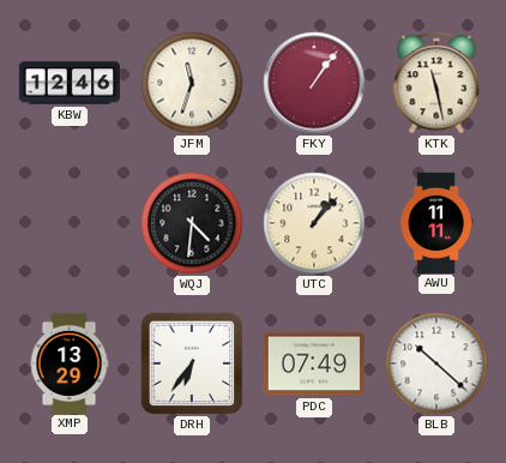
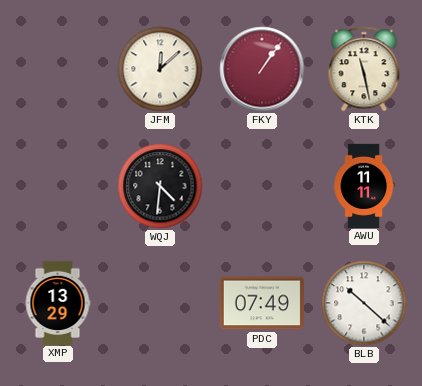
KBW: 12:46 -> none
JFM: 11:33 -> 12:08
UTC: 1:07 -> none
DRH: 6:36 -> none
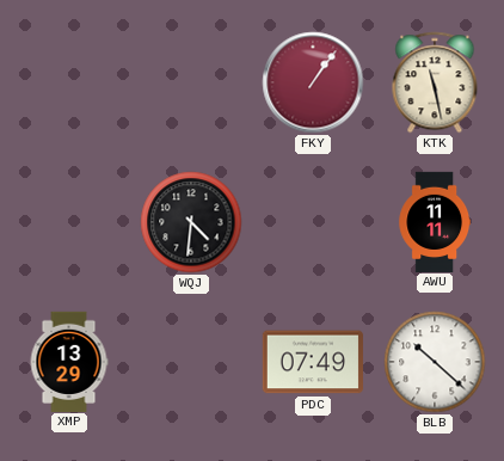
JFM: 12:08 -> none
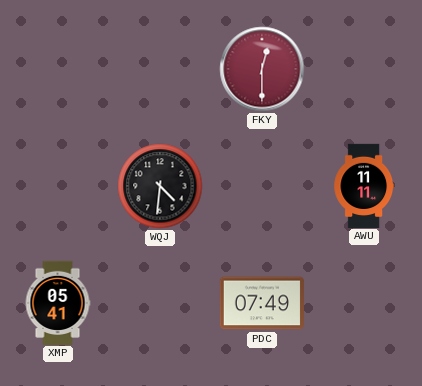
FKY: 1:06 -> 12:30
KTK: 11:28 -> none
XMP: 13:29 -> 05:41
BLB: 10:22 -> none
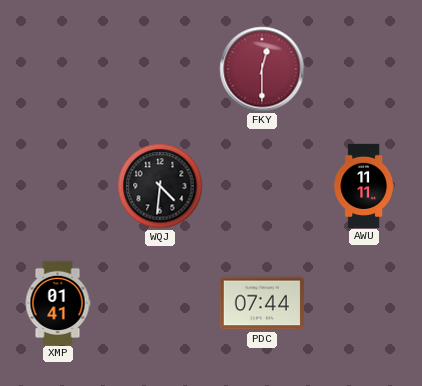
XMP: 05:41 -> 01:41
PDC: 07:49 -> 07:44
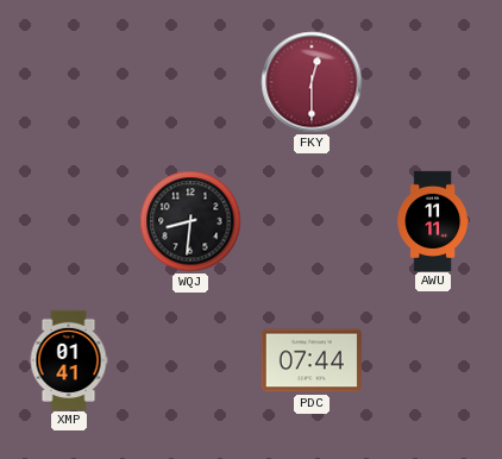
WQJ: 4:31 -> 8:31
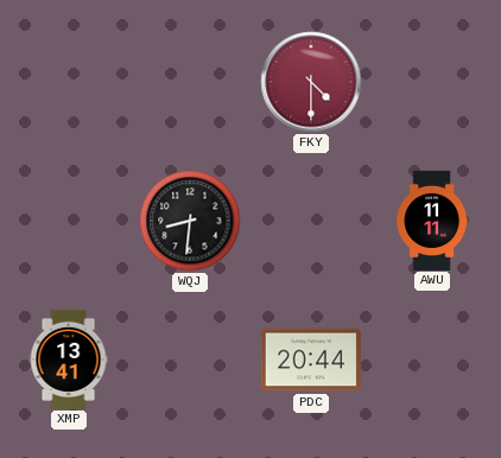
FKY: 12:30 -> 4:30
XMP: 01:41 -> 13:41
PDC: 07:44 -> 20:44
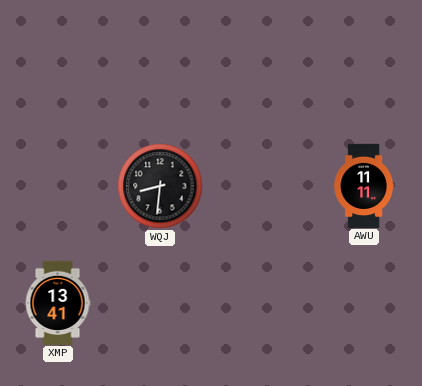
FKY: 4:30 -> none
PDC: 20:44 -> none
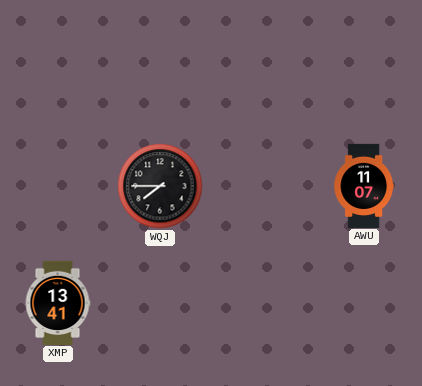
WQJ: 8:31 -> 7:45
AWU: 11:11 -> 11:07
